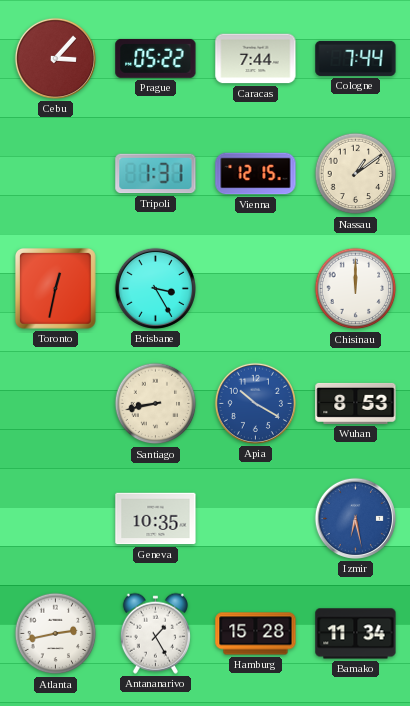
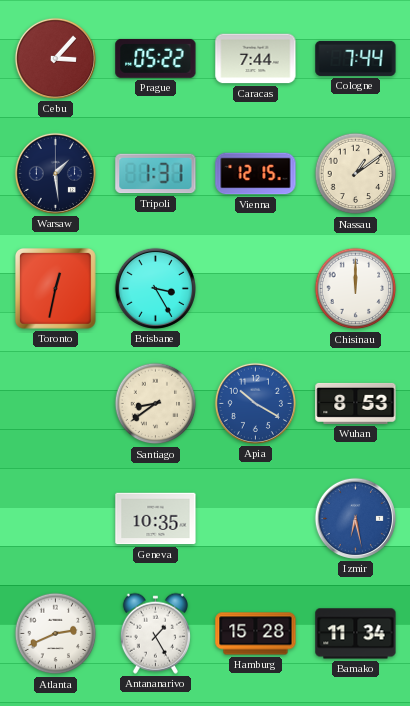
Warsaw: none -> 1:29
Santiago: 8:43 -> 8:39
Atlanta: 2:43 -> 2:41
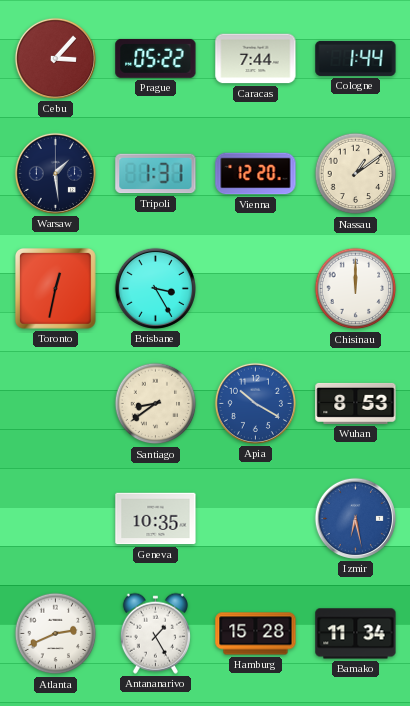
Cologne: 7:44 -> 1:44
Vienna: 12:15 -> 12:20
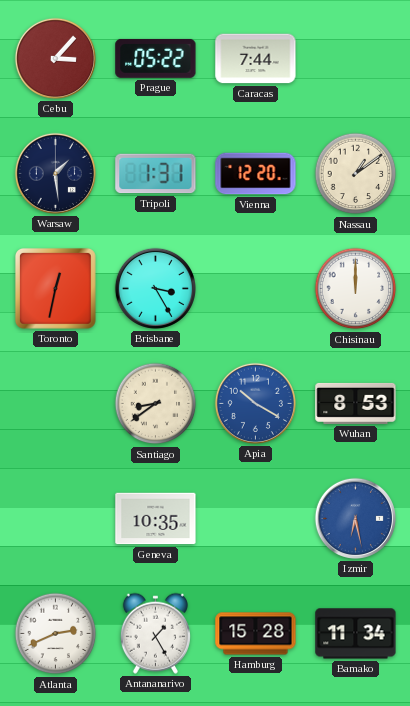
Cologne: 1:44 -> none
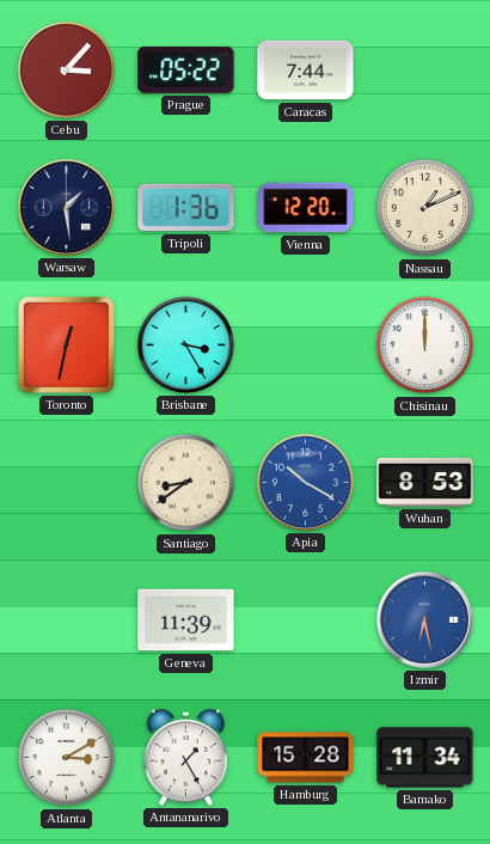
Tripoli: 1:31 -> 1:36
Nassau: 1:09 -> 1:11
Geneva: 10:35 -> 11:39
Atlanta: 2:41 -> 3:10
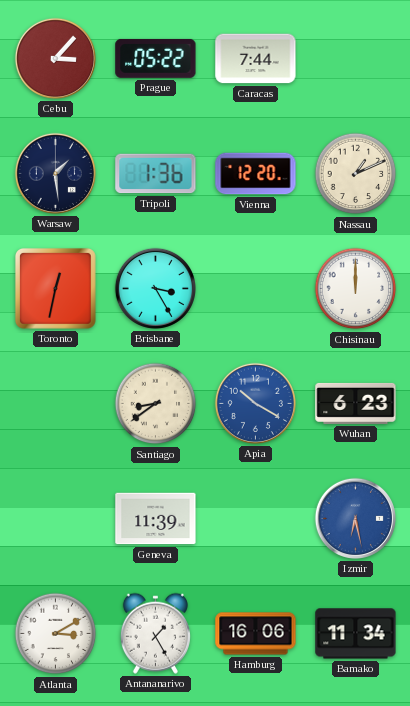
Wuhan: 8:53 -> 6:23
Hamburg: 15:28 -> 16:06
